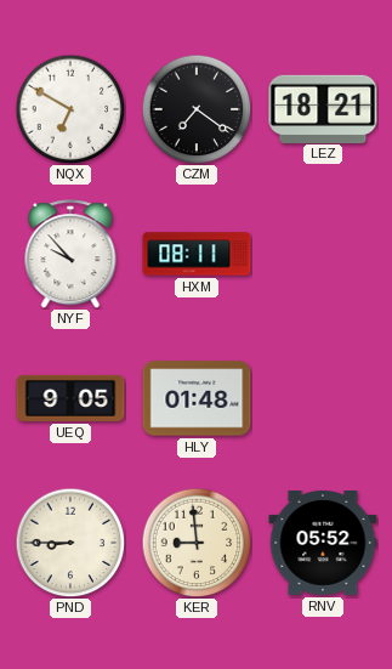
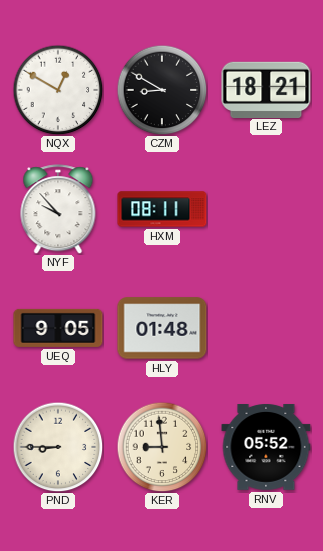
NQX: 6:50 -> 12:50
CZM: 7:21 -> 8:50
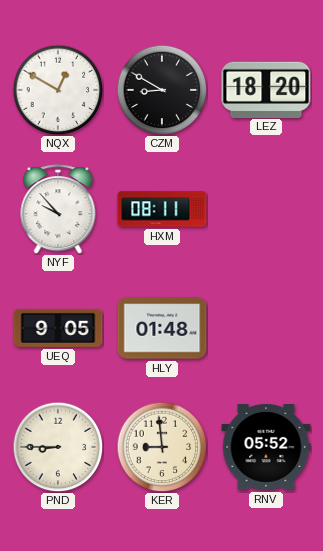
LEZ: 18:21 -> 18:20
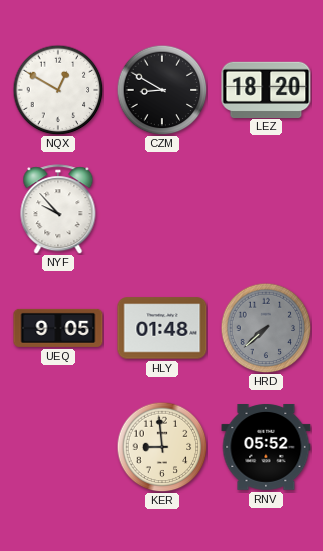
HXM: 08:11 -> none
HRD: none -> 7:38
PND: 8:45 -> none
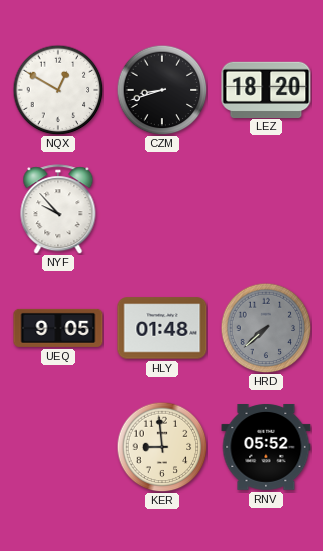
CZM: 8:50 -> 8:42
